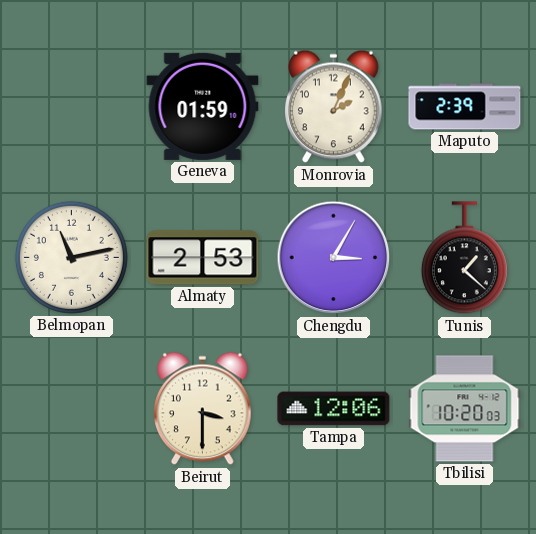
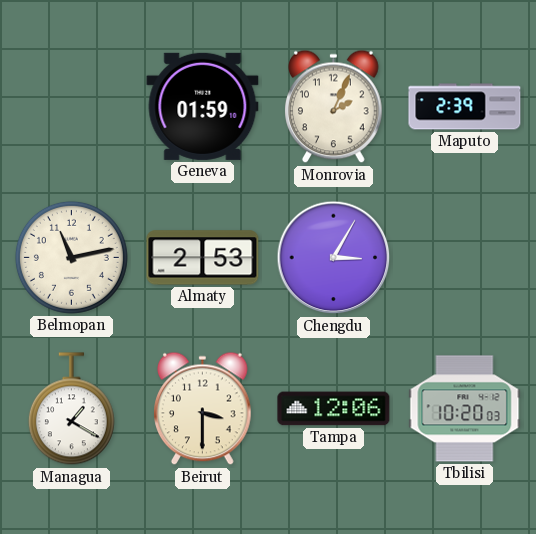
Tunis: 1:22 -> none
Managua: none -> 1:20
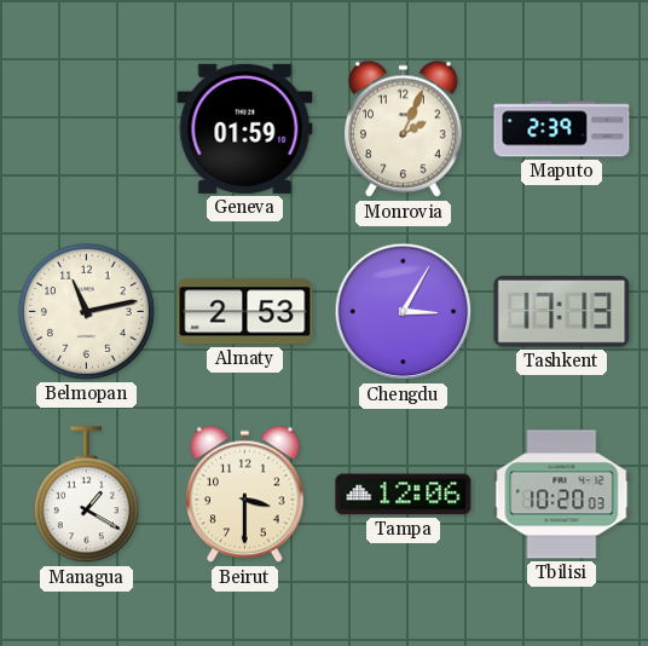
Tashkent: none -> 17:13
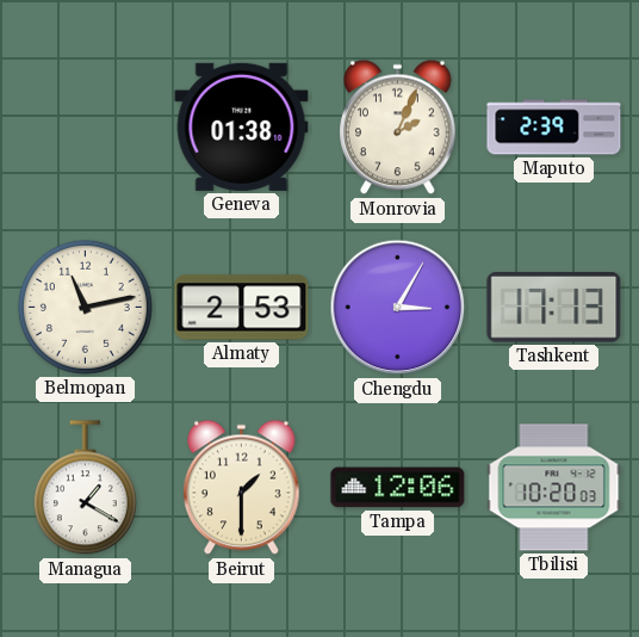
Geneva: 01:59 -> 01:38
Beirut: 3:30 -> 1:30
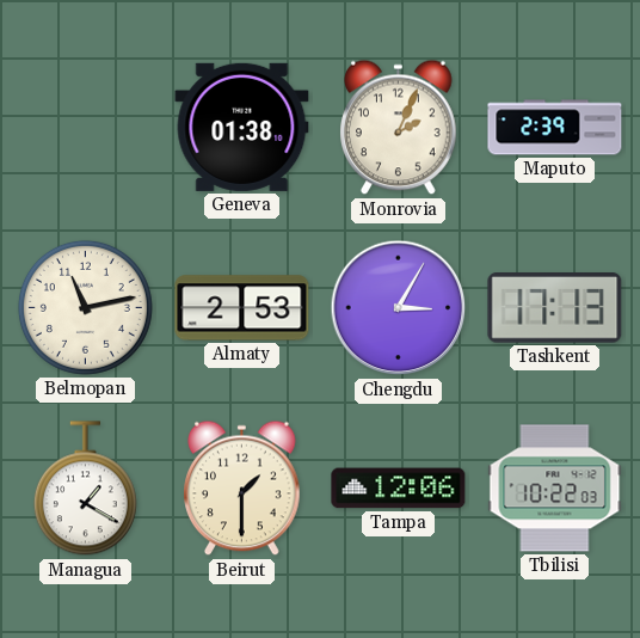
Tbilisi: 10:20 -> 10:22
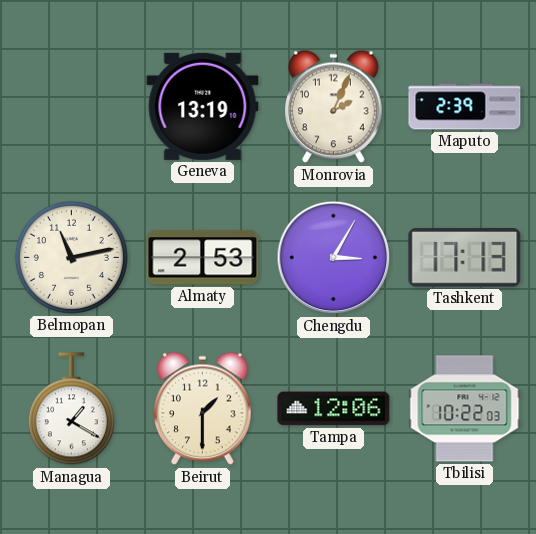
Geneva: 01:38 -> 13:19
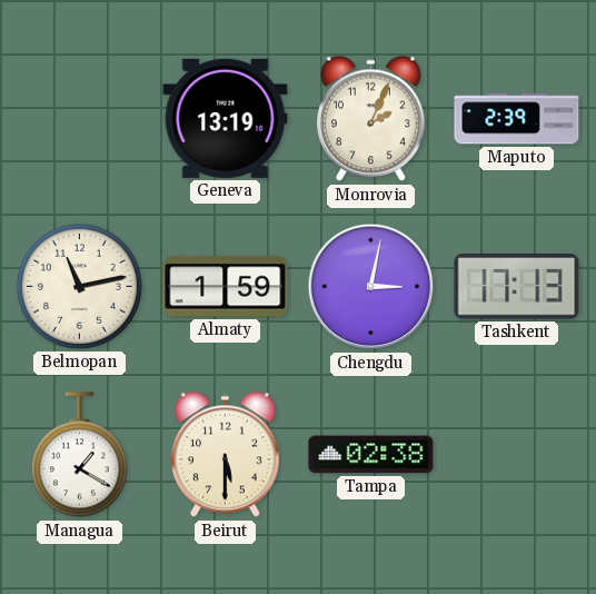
Almaty: 2:53 -> 1:59
Chengdu: 3:05 -> 3:02
Beirut: 1:30 -> 5:30
Tampa: 12:06 -> 02:38
Tbilisi: 10:22 -> none
